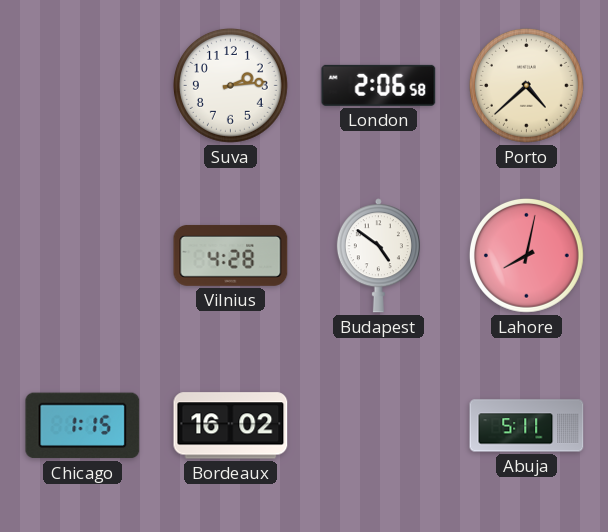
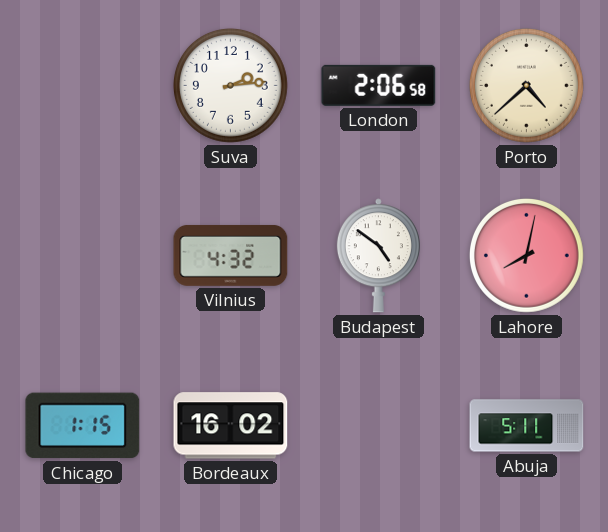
Vilnius: 4:28 -> 4:32
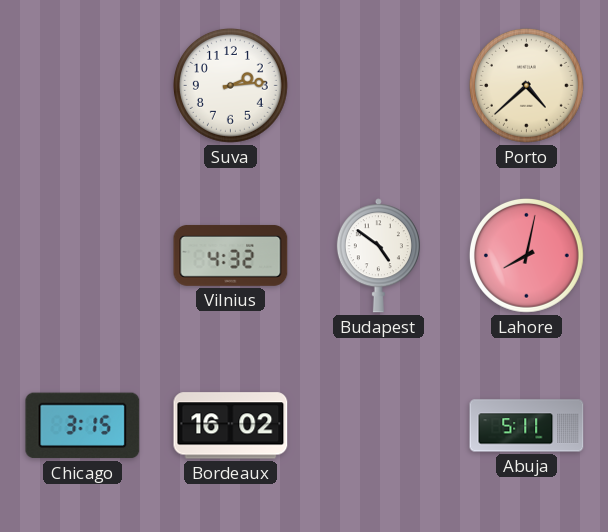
London: 2:06 -> none
Chicago: 1:15 -> 3:15
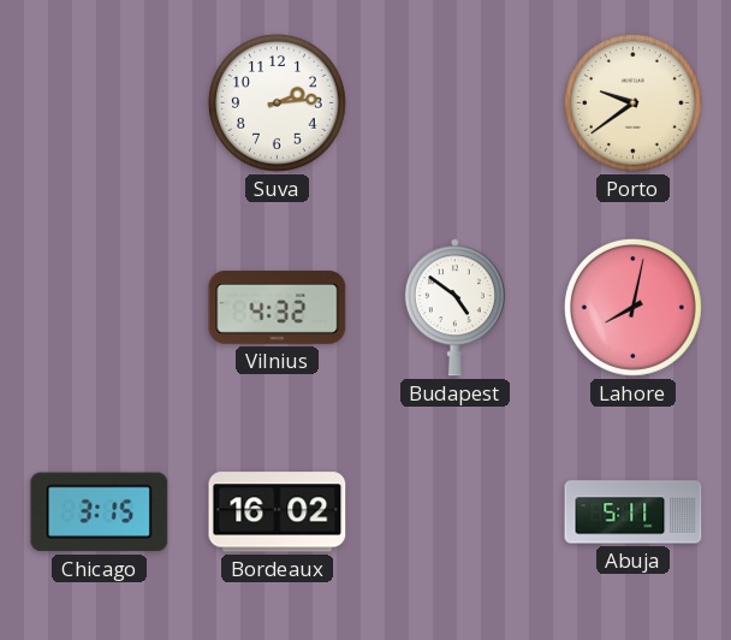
Porto: 4:38 -> 9:39
